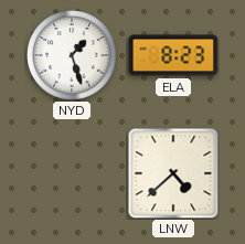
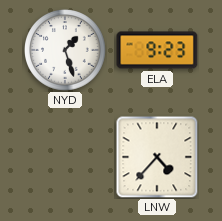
ELA: 8:23 -> 9:23
LNW: 4:38 -> 4:37
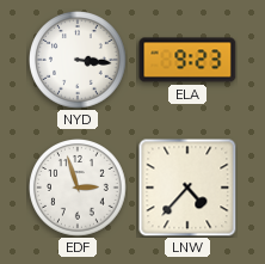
NYD: 1:27 -> 3:16
EDF: none -> 2:57
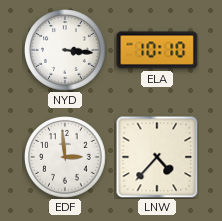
ELA: 9:23 -> 10:10
EDF: 2:57 -> 2:59
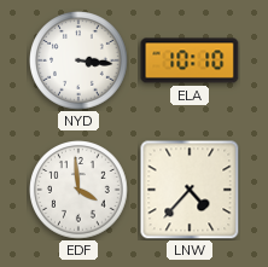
EDF: 2:59 -> 3:59
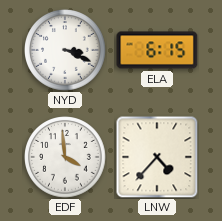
NYD: 3:16 -> 3:19
ELA: 10:10 -> 6:15
